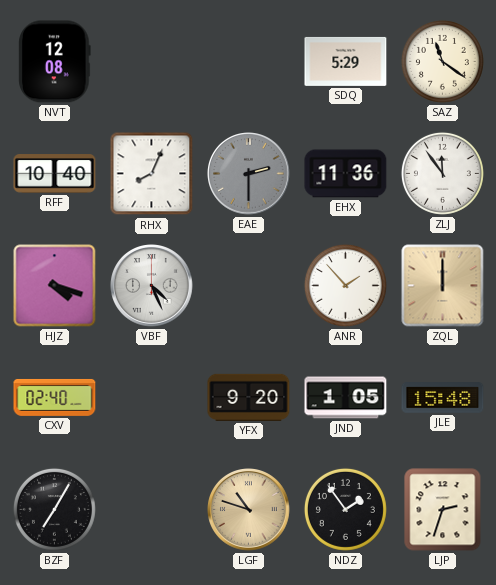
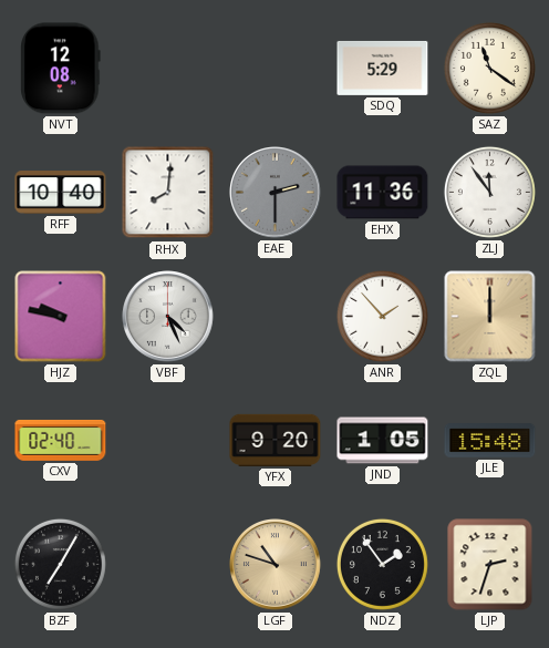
RHX: 8:04 -> 8:01
HJZ: 4:18 -> 9:47
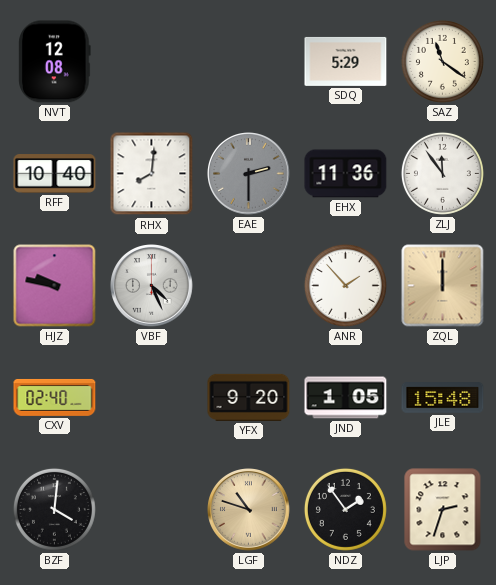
BZF: 7:05 -> 4:01
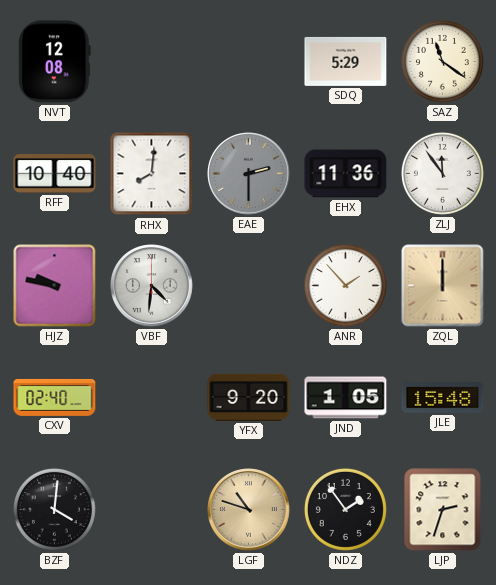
VBF: 4:26 -> 4:31
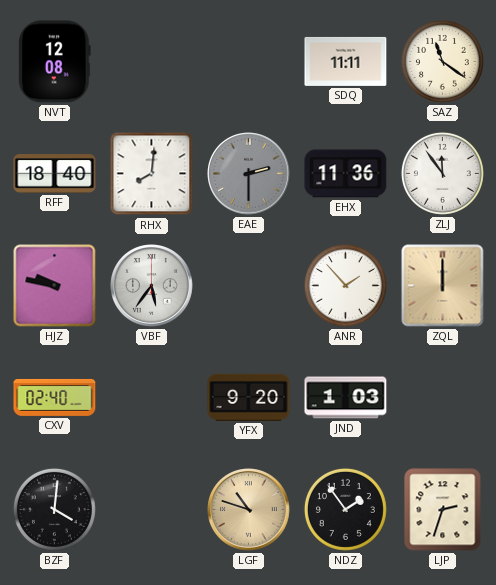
SDQ: 5:29 -> 11:11
RFF: 10:40 -> 18:40
VBF: 4:31 -> 5:36
JND: 1:05 -> 1:03
JLE: 15:48 -> none
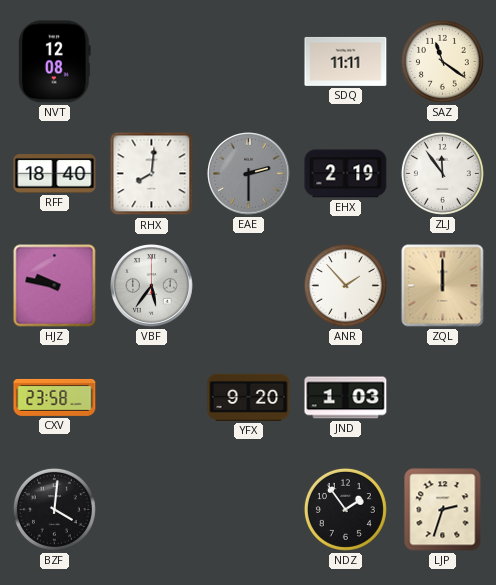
EHX: 11:36 -> 2:19
CXV: 02:40 -> 23:58
LGF: 10:48 -> none
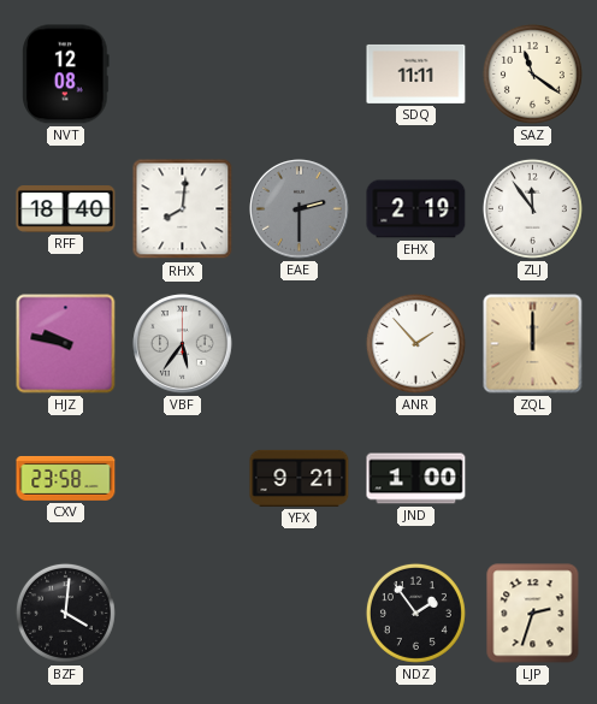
YFX: 9:20 -> 9:21
JND: 1:03 -> 1:00
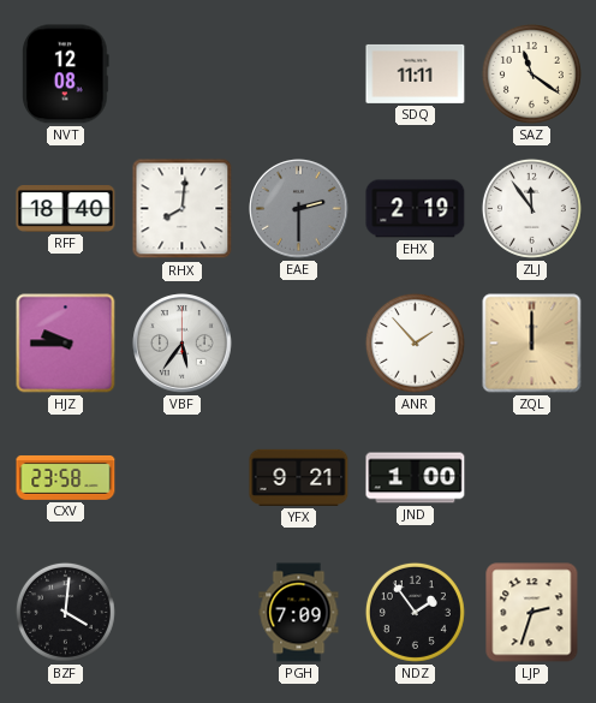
HJZ: 9:47 -> 9:45
PGH: none -> 7:09
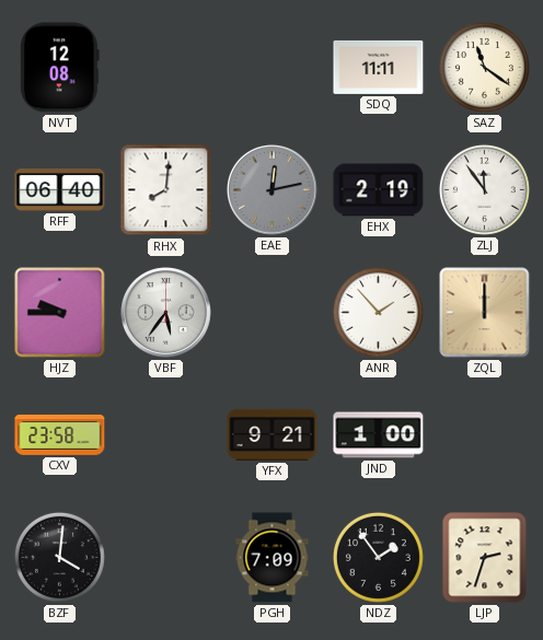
RFF: 18:40 -> 06:40
EAE: 2:30 -> 12:13
